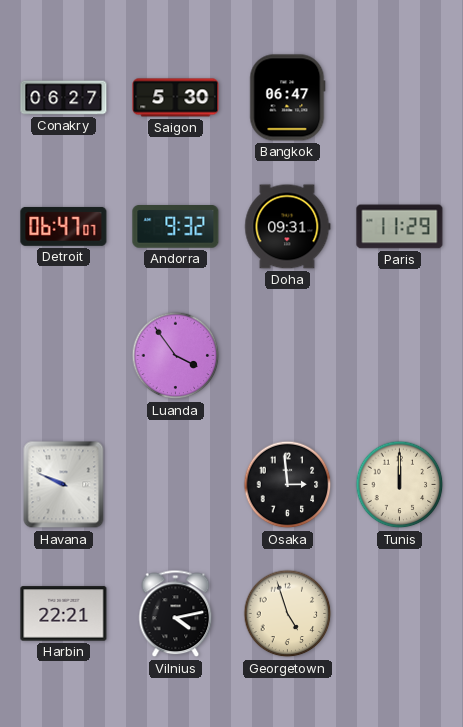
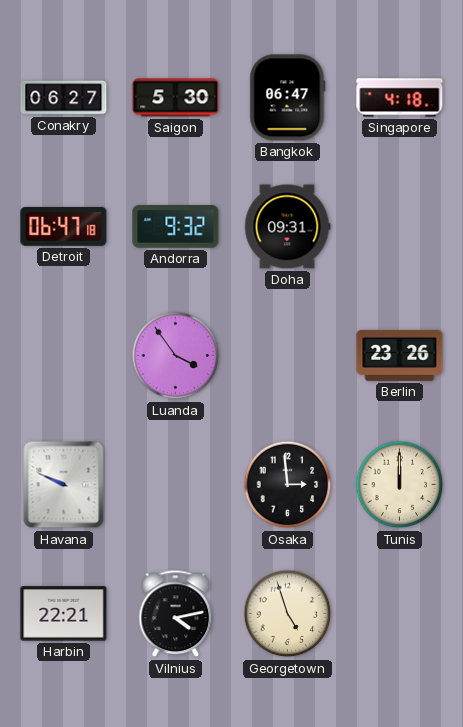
Singapore: none -> 4:18
Detroit: 06:47:07 -> 06:47:18
Paris: 11:29 -> none
Berlin: none -> 23:26
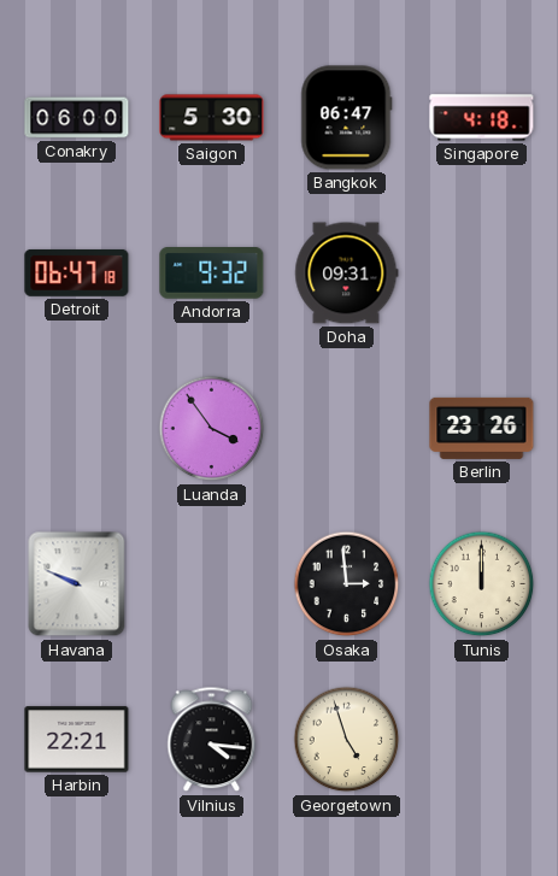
Conakry: 06:27 -> 06:00
Vilnius: 4:13 -> 4:16
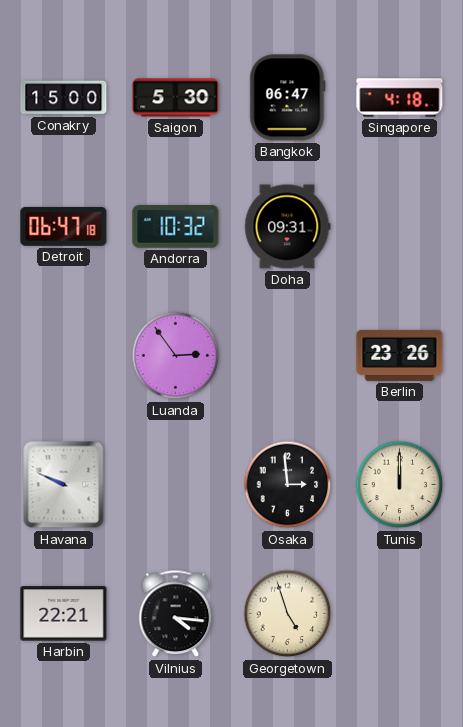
Conakry: 06:00 -> 15:00
Andorra: 9:32 -> 10:32
Luanda: 3:54 -> 2:54
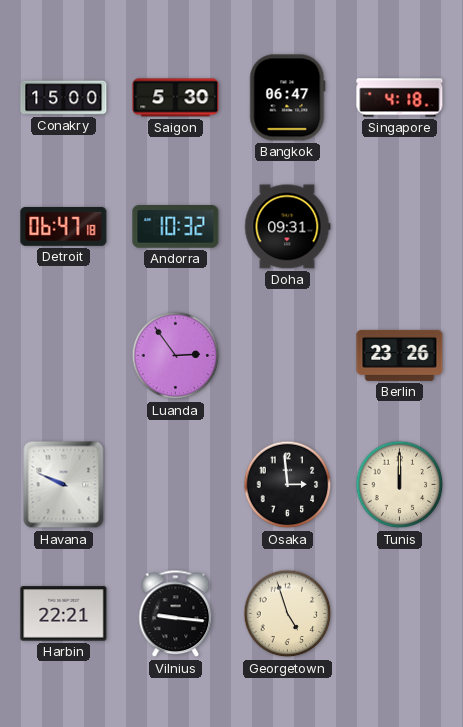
Vilnius: 4:16 -> 9:16
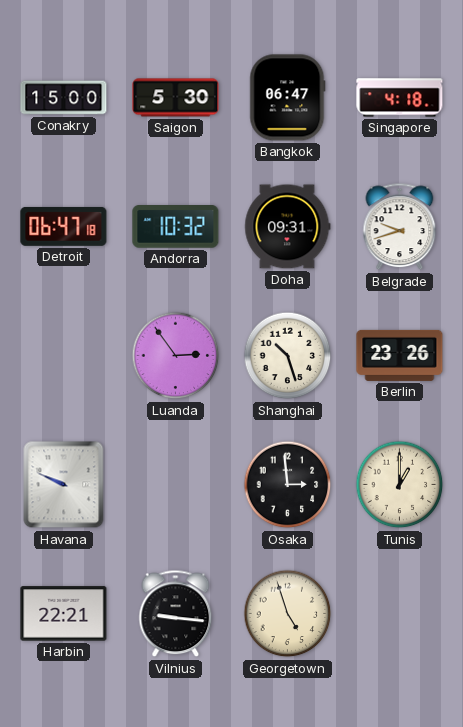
Belgrade: none -> 9:42
Shanghai: none -> 10:27
Tunis: 12:00 -> 1:00
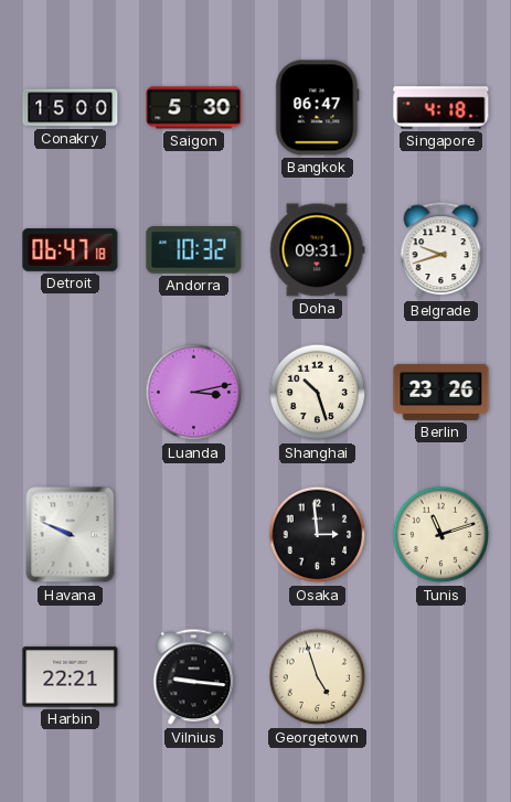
Luanda: 2:54 -> 3:13
Tunis: 1:00 -> 11:12
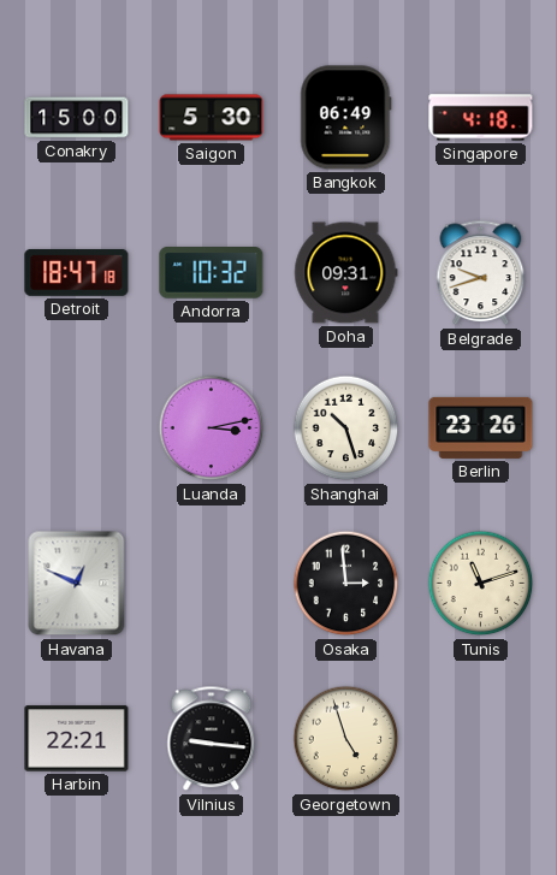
Bangkok: 06:47 -> 06:49
Detroit: 06:47 -> 18:47
Havana: 9:49 -> 12:49
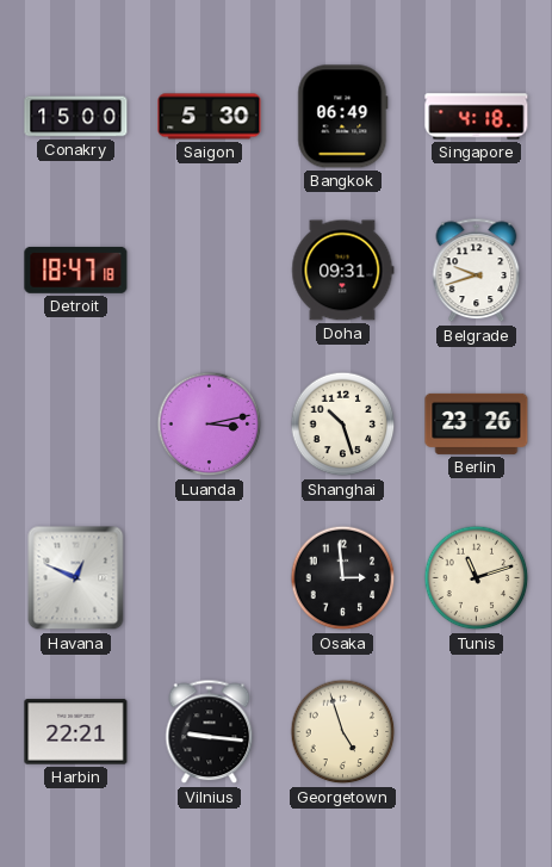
Andorra: 10:32 -> none
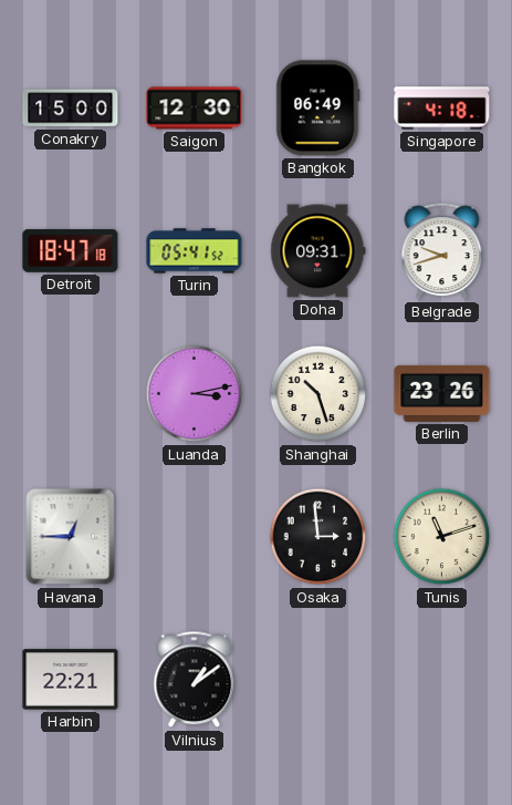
Saigon: 5:30 -> 12:30
Turin: none -> 05:41
Havana: 12:49 -> 12:45
Vilnius: 9:16 -> 1:09
Georgetown: 4:57 -> none
